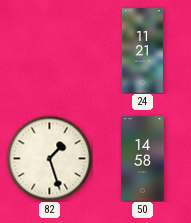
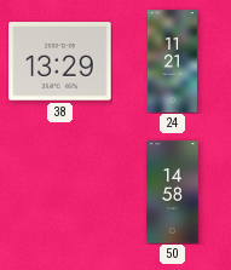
38: none -> 13:29
82: 1:27 -> none
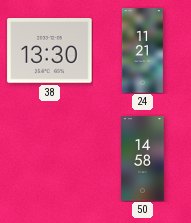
38: 13:29 -> 13:30
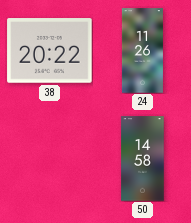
38: 13:30 -> 20:22
24: 11:21 -> 11:26
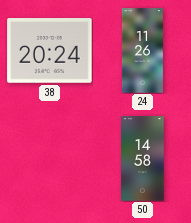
38: 20:22 -> 20:24
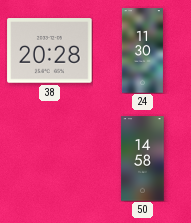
38: 20:24 -> 20:28
24: 11:26 -> 11:30
